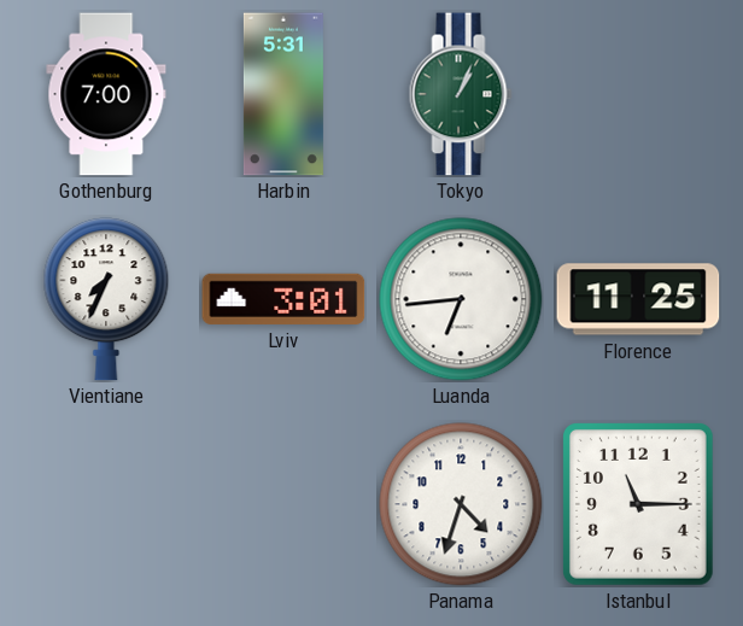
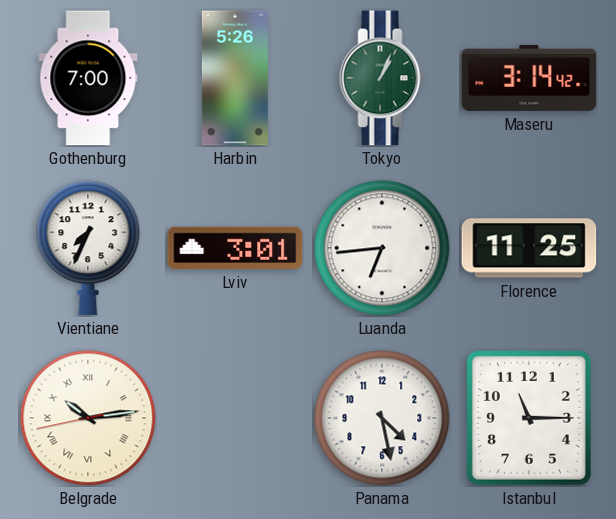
Harbin: 5:31 -> 5:26
Maseru: none -> 3:14
Belgrade: none -> 10:13
Panama: 4:33 -> 4:28
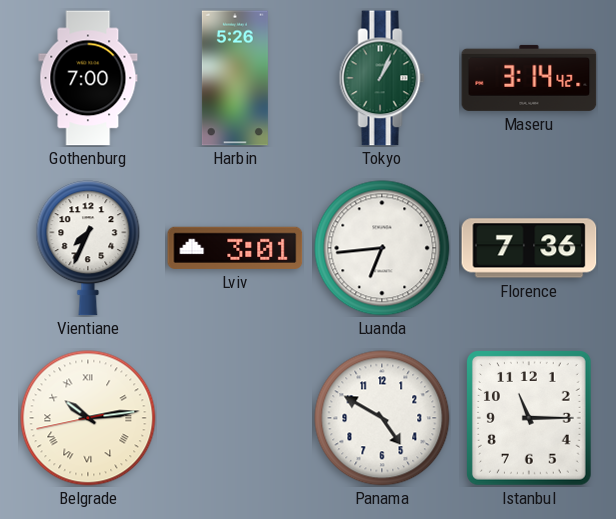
Florence: 11:25 -> 7:36
Panama: 4:28 -> 4:50
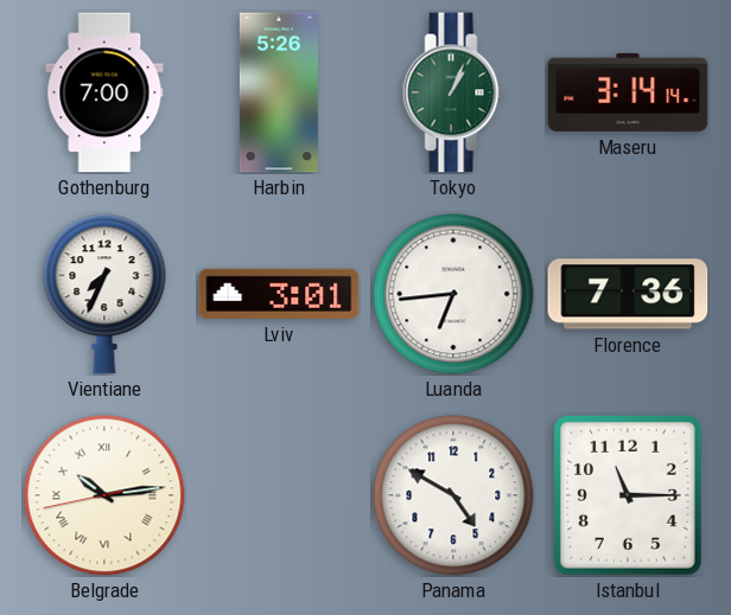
Maseru: 3:14:42 -> 3:14:14
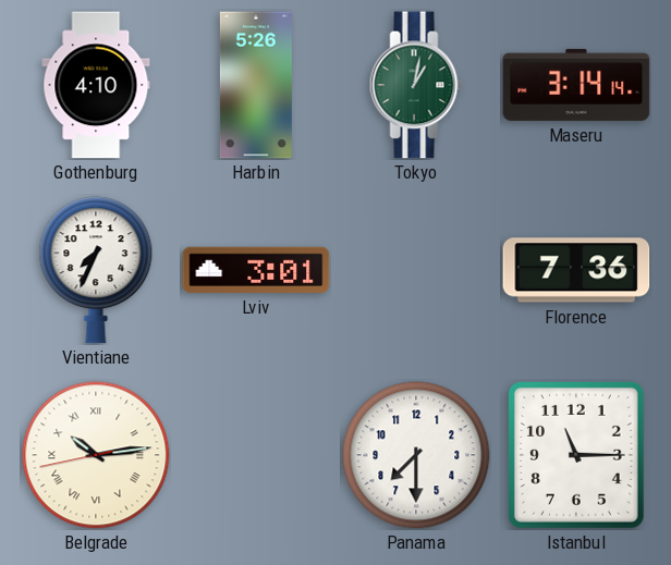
Gothenburg: 7:00 -> 4:10
Tokyo: 1:04 -> 1:02
Luanda: 6:44 -> none
Panama: 4:50 -> 7:30
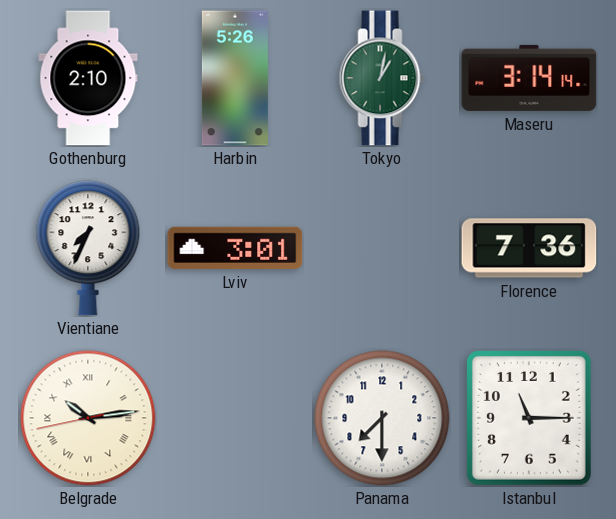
Gothenburg: 4:10 -> 2:10
